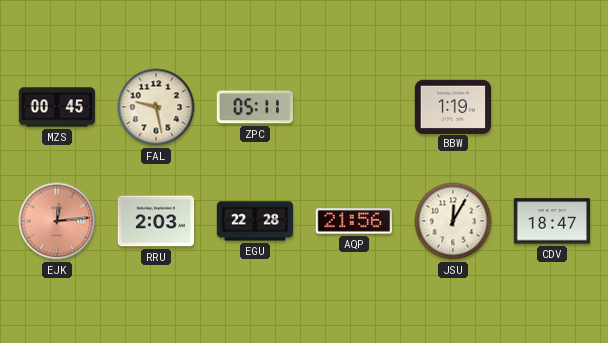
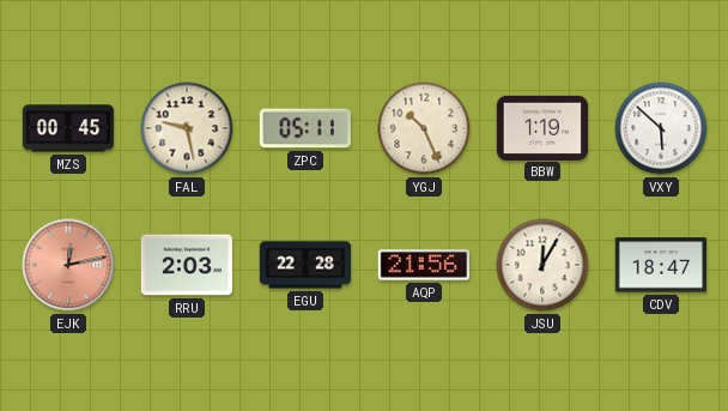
YGJ: none -> 10:26
VXY: none -> 5:52
EJK: 12:14 -> 12:13
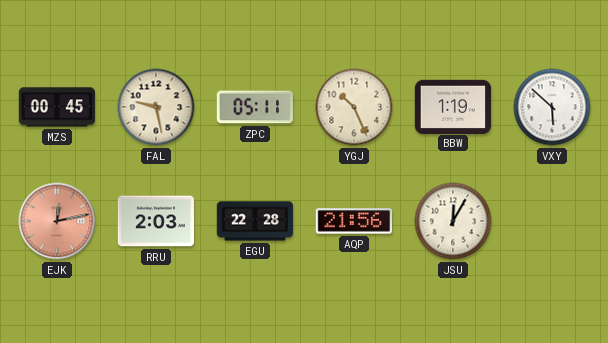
CDV: 18:47 -> none
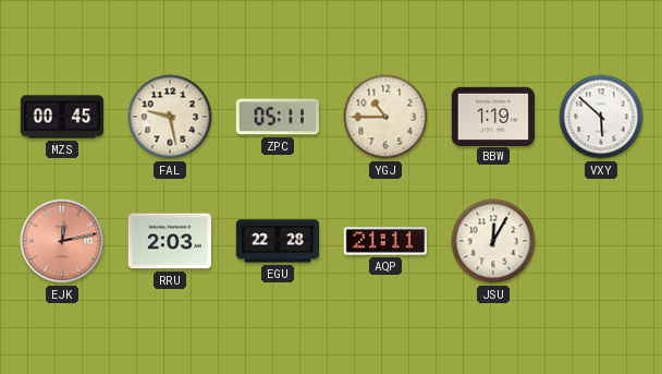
YGJ: 10:26 -> 10:45
AQP: 21:56 -> 21:11
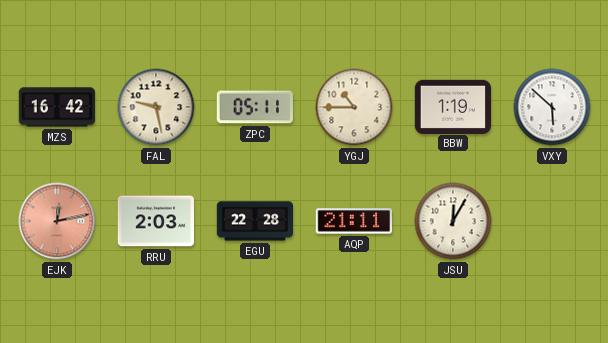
MZS: 00:45 -> 16:42
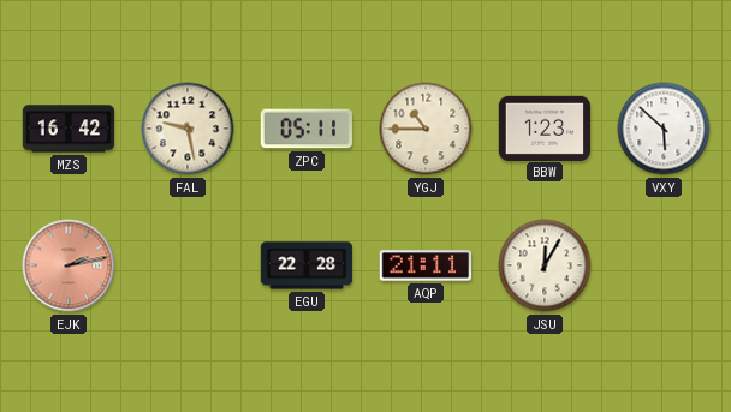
BBW: 1:19 -> 1:23
EJK: 12:13 -> 2:13
RRU: 2:03 -> none
